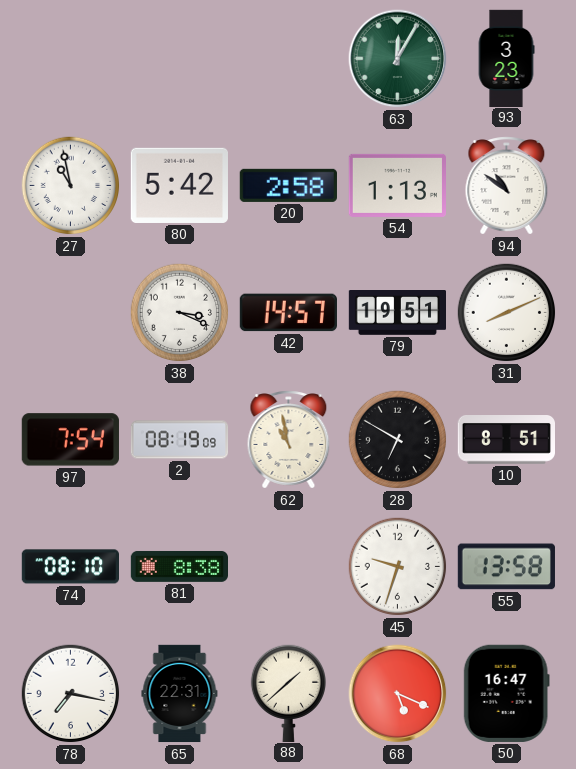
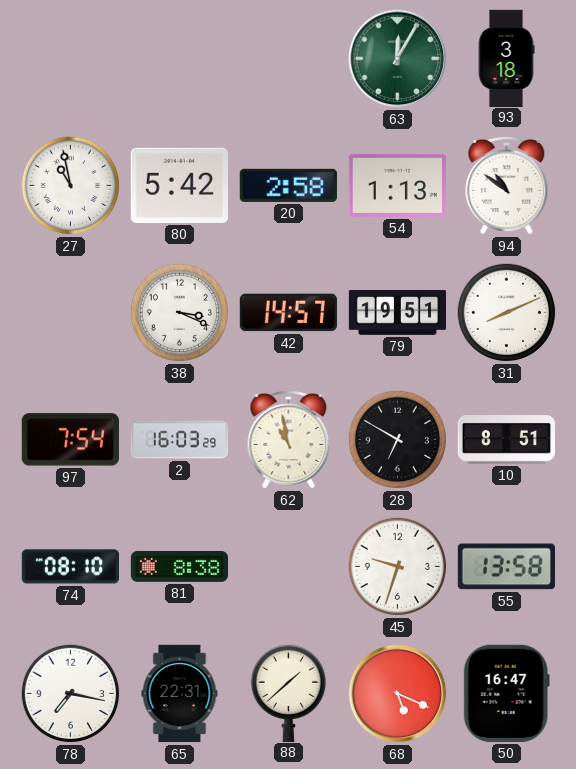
93: 3:23 -> 3:18
2: 08:19 -> 16:03
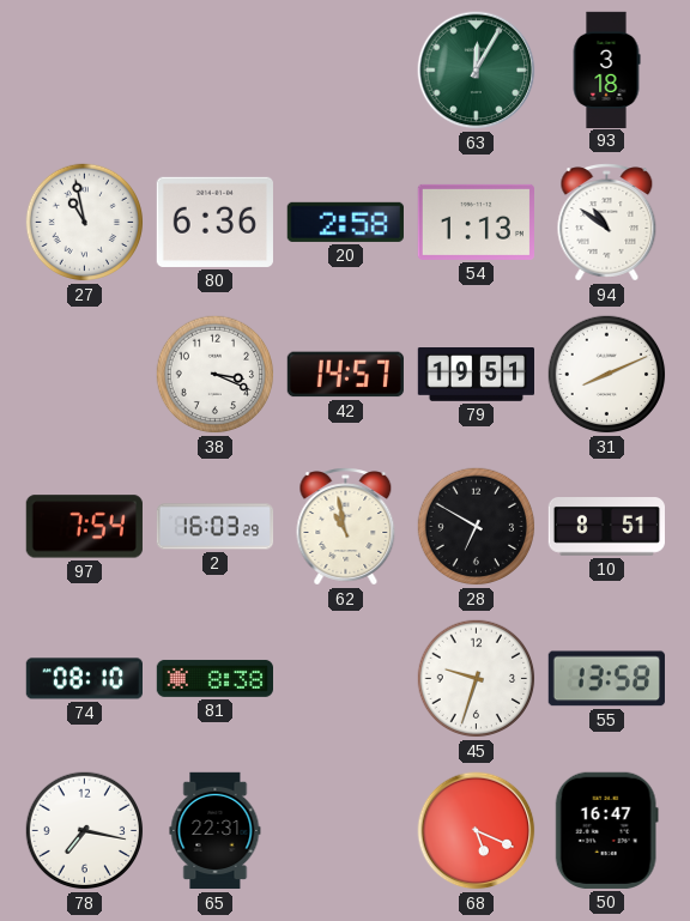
80: 5:42 -> 6:36
88: 1:38 -> none
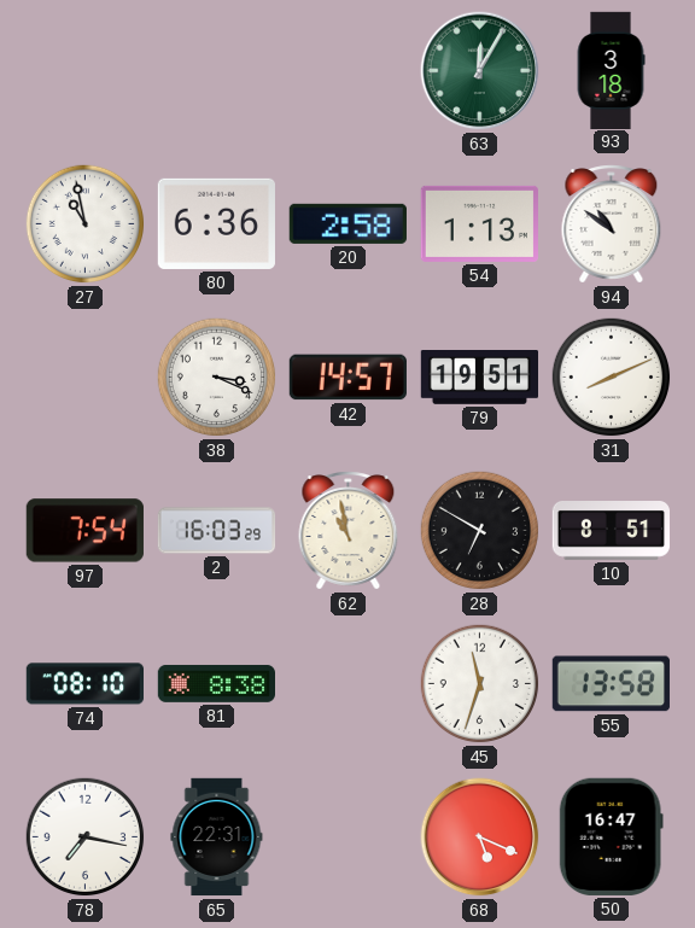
45: 9:33 -> 11:33
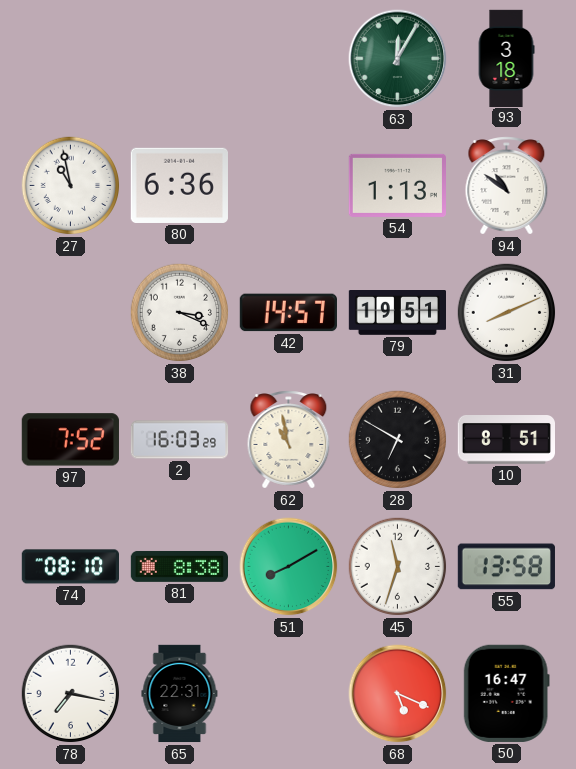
20: 2:58 -> none
97: 7:54 -> 7:52
51: none -> 8:10
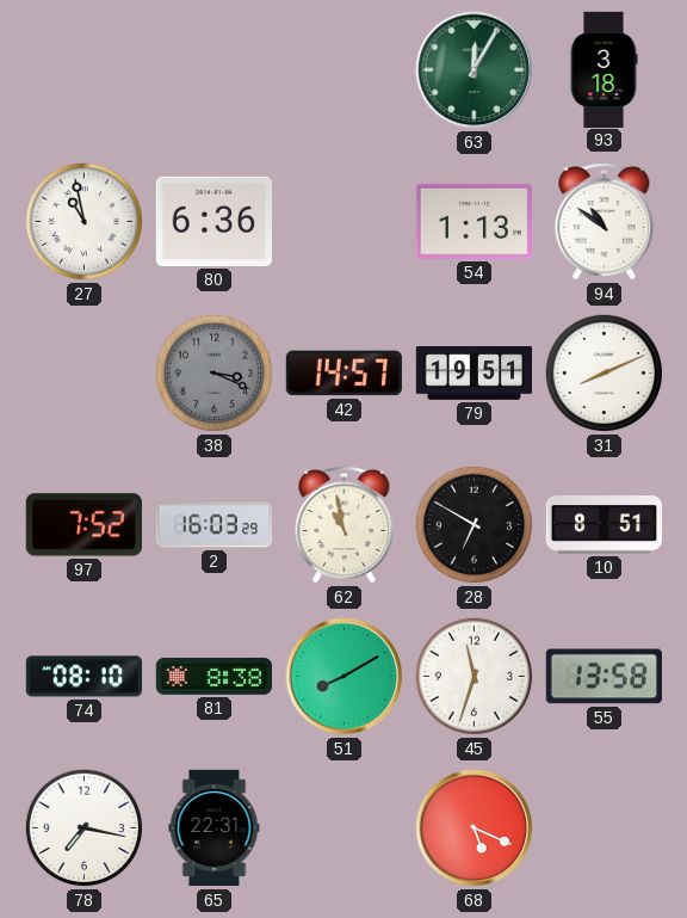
38 dial: white -> grey
50: 16:47 -> none
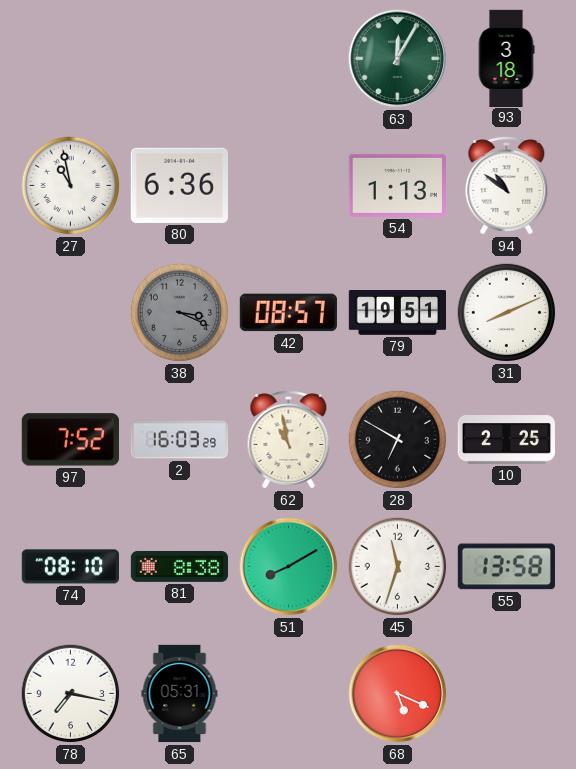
42: 14:57 -> 08:57
10: 8:51 -> 2:25
65: 22:31 -> 05:31
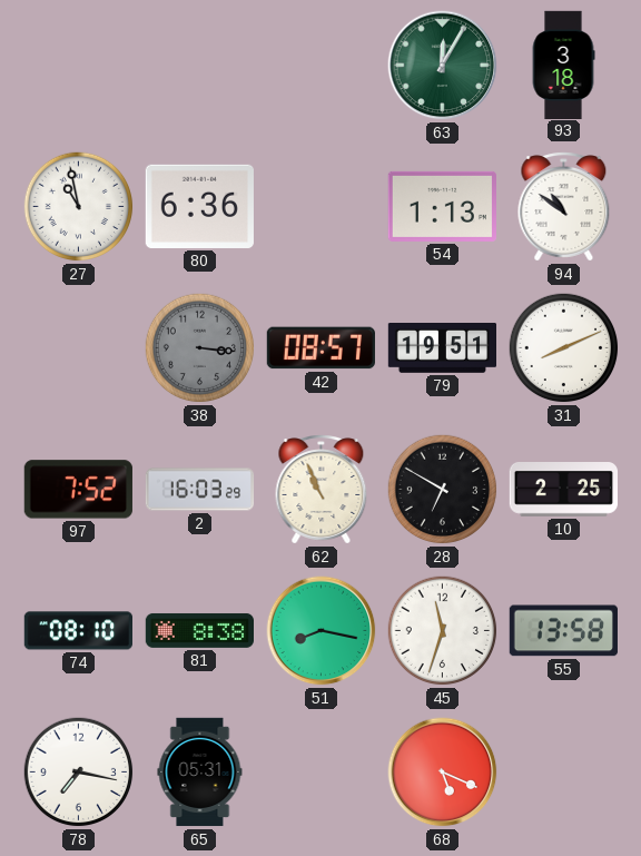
38: 3:19 -> 3:16
62: 10:58 -> 10:56
51: 8:10 -> 8:17
